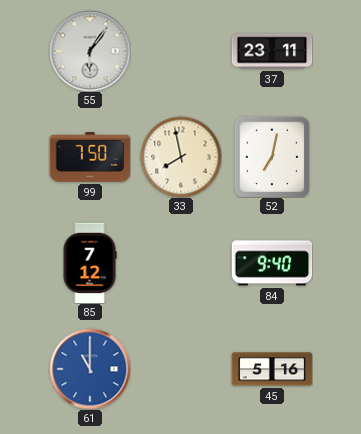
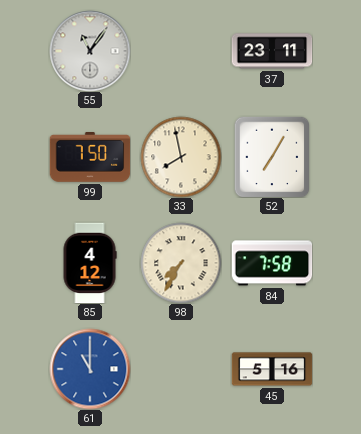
55: 6:06 -> 11:06
52: 7:02 -> 7:05
85: 7:12 -> 4:12
98: none -> 7:35
84: 9:40 -> 7:58
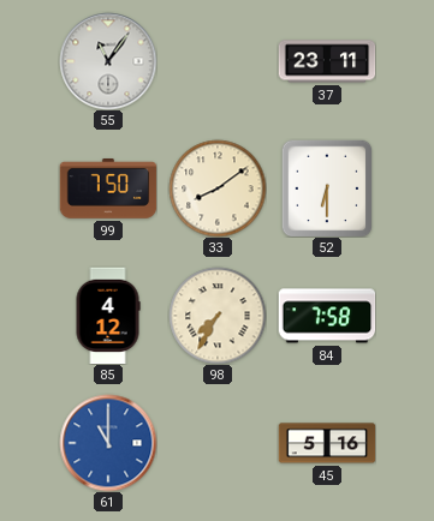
33: 7:58 -> 8:09
52: 7:05 -> 6:30
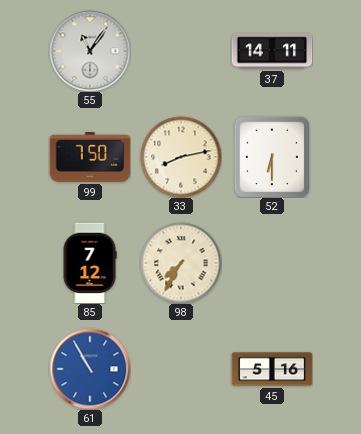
37: 23:11 -> 14:11
33: 8:09 -> 8:13
85: 4:12 -> 7:12
84: 7:58 -> none
61: 11:00 -> 10:55
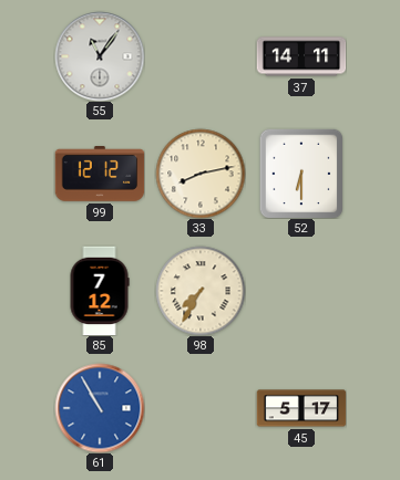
99: 7:50 -> 12:12
45: 5:16 -> 5:17
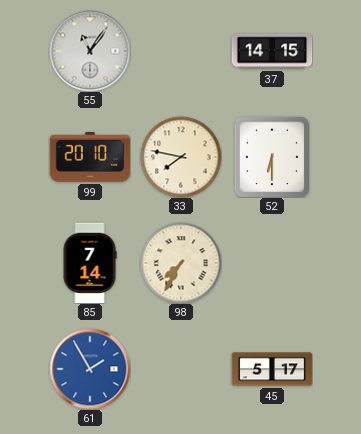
37: 14:11 -> 14:15
99: 12:12 -> 20:10
33: 8:13 -> 7:47
85: 7:12 -> 7:14
61: 10:55 -> 1:55
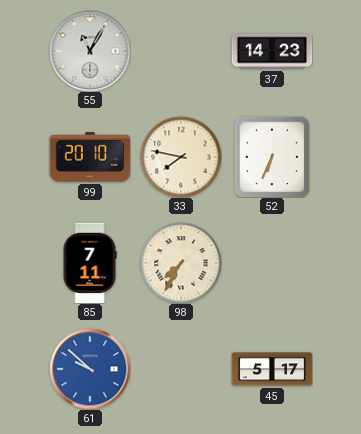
55: 11:06 -> 11:05
37: 14:15 -> 14:23
52: 6:30 -> 6:34
85: 7:14 -> 7:11
61: 1:55 -> 9:52
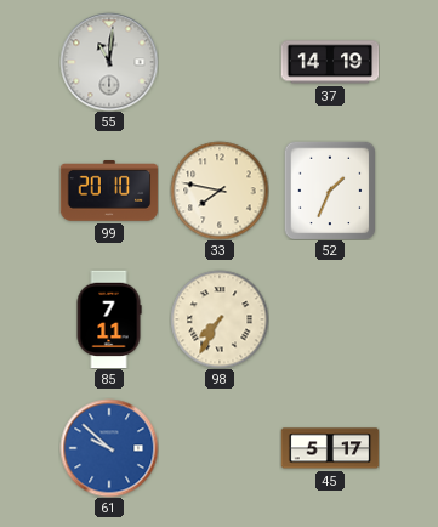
55: 11:05 -> 11:01
37: 14:23 -> 14:19
52: 6:34 -> 1:34
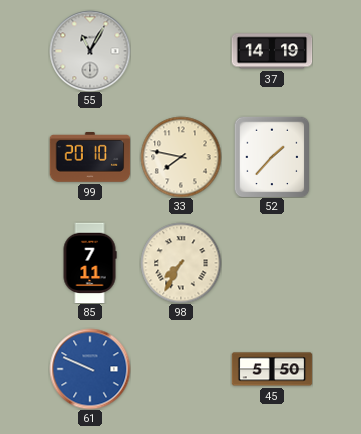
55: 11:01 -> 11:05
52: 1:34 -> 1:37
61: 9:52 -> 9:49
45: 5:17 -> 5:50
